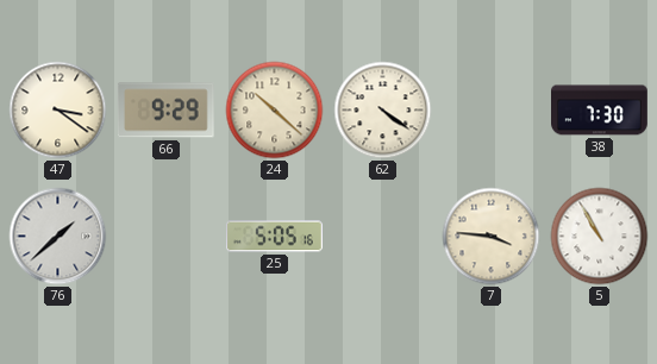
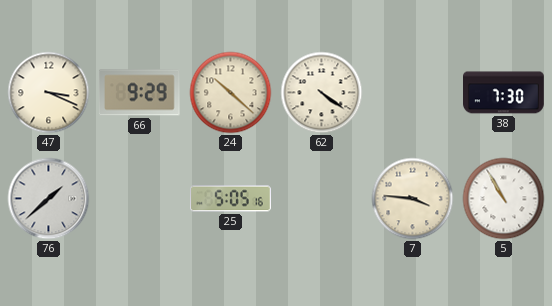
47: 3:21 -> 3:19
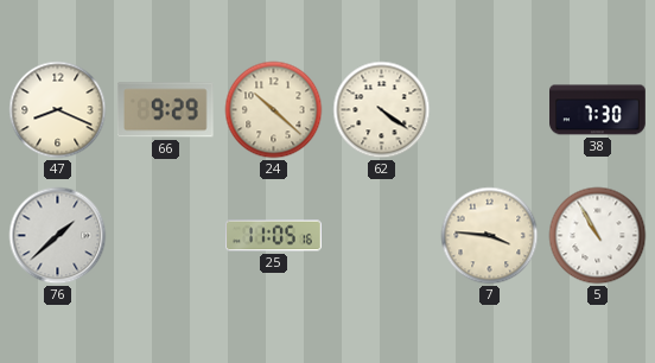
47: 3:19 -> 8:19
25: 5:05 -> 11:05
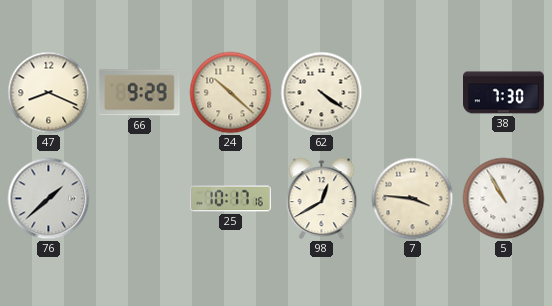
25: 11:05 -> 10:17
98: none -> 12:40
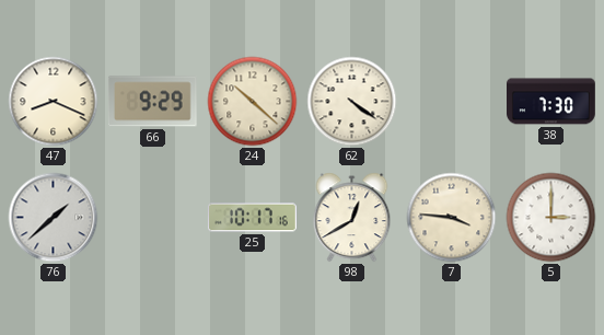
5: 10:55 -> 3:00
